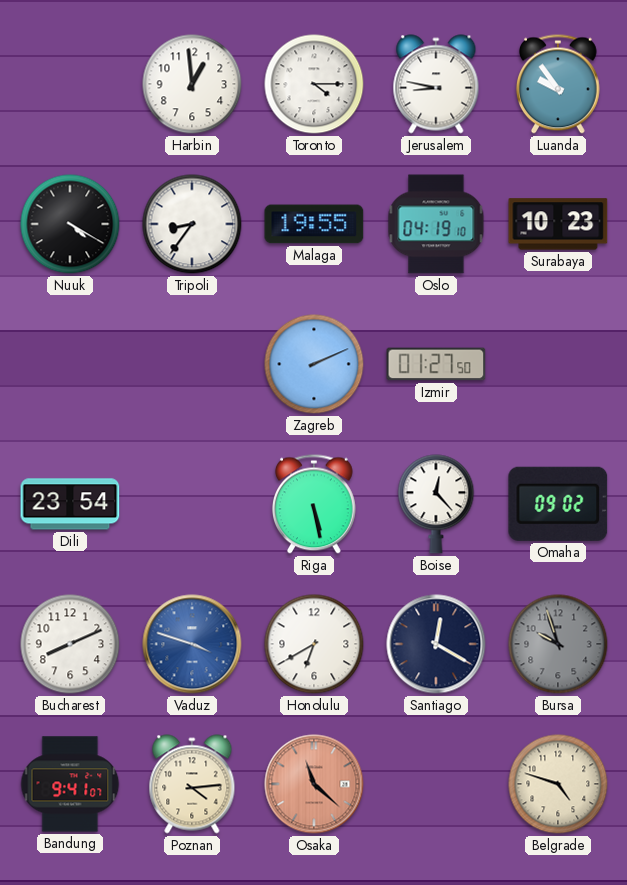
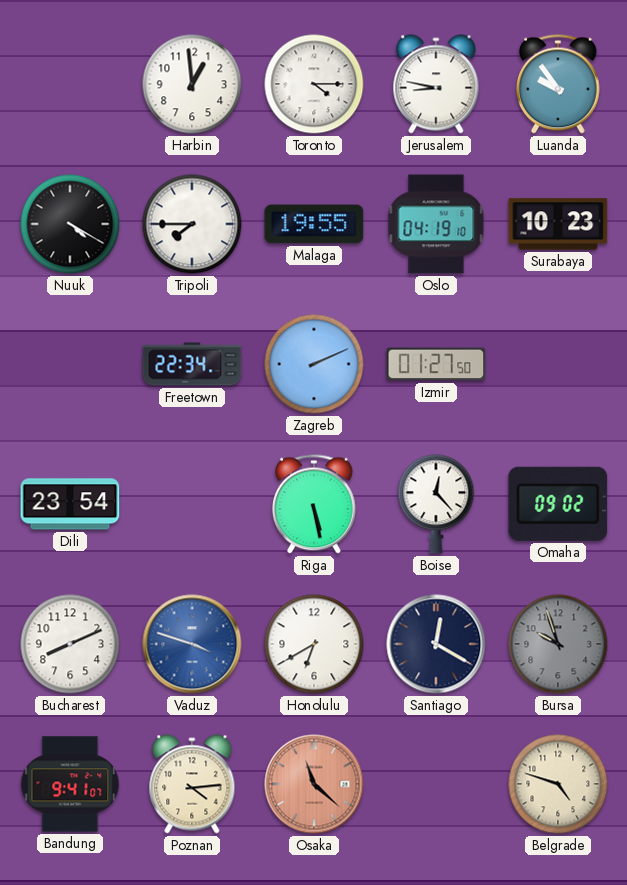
Tripoli: 8:36 -> 7:45
Freetown: none -> 22:34
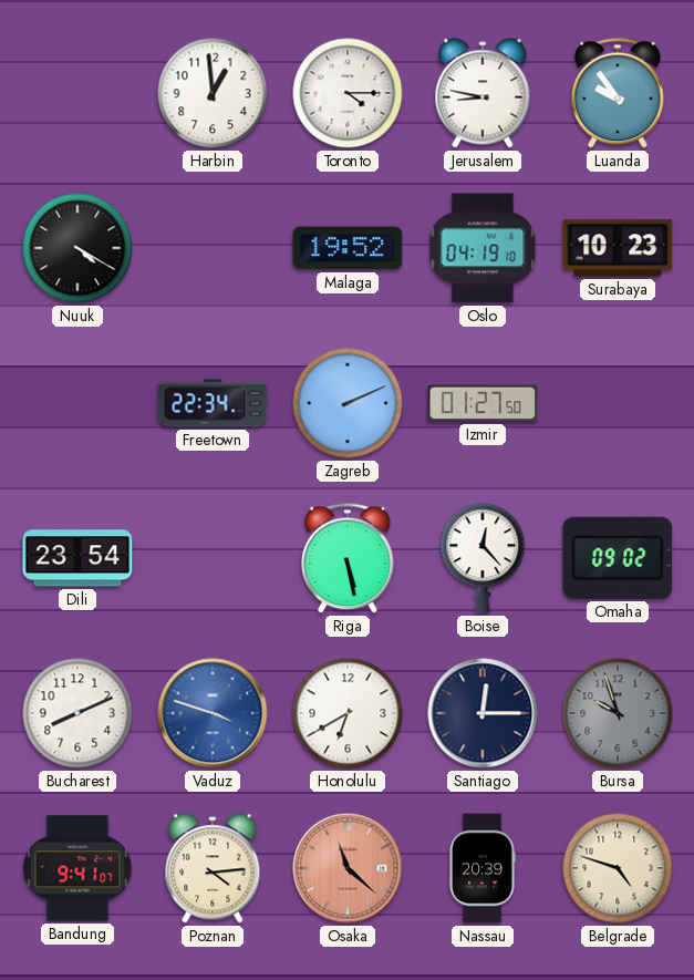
Tripoli: 7:45 -> none
Malaga: 19:55 -> 19:52
Santiago: 12:20 -> 12:15
Nassau: none -> 20:39
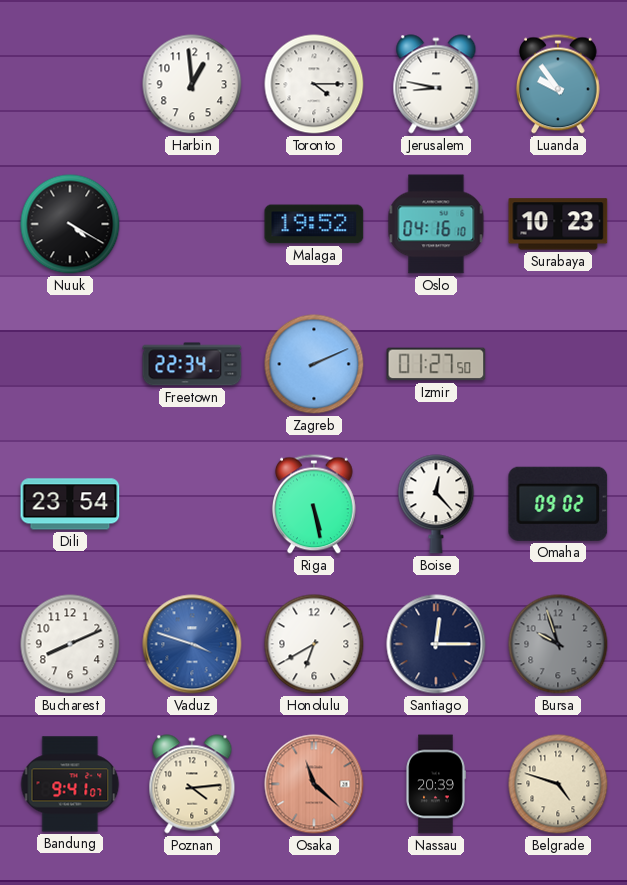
Oslo: 04:19 -> 04:16
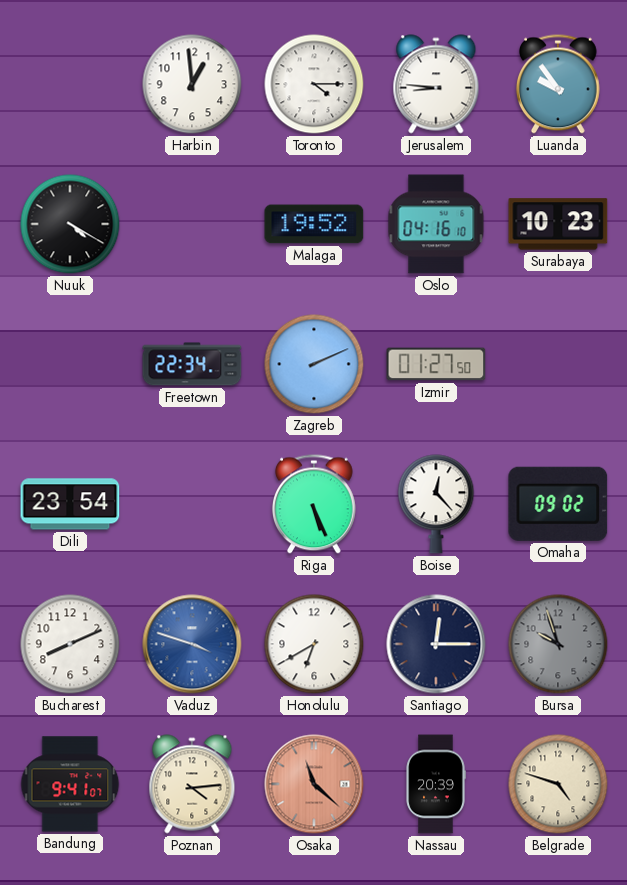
Jerusalem: 8:47 -> 8:46
Riga: 5:28 -> 5:26
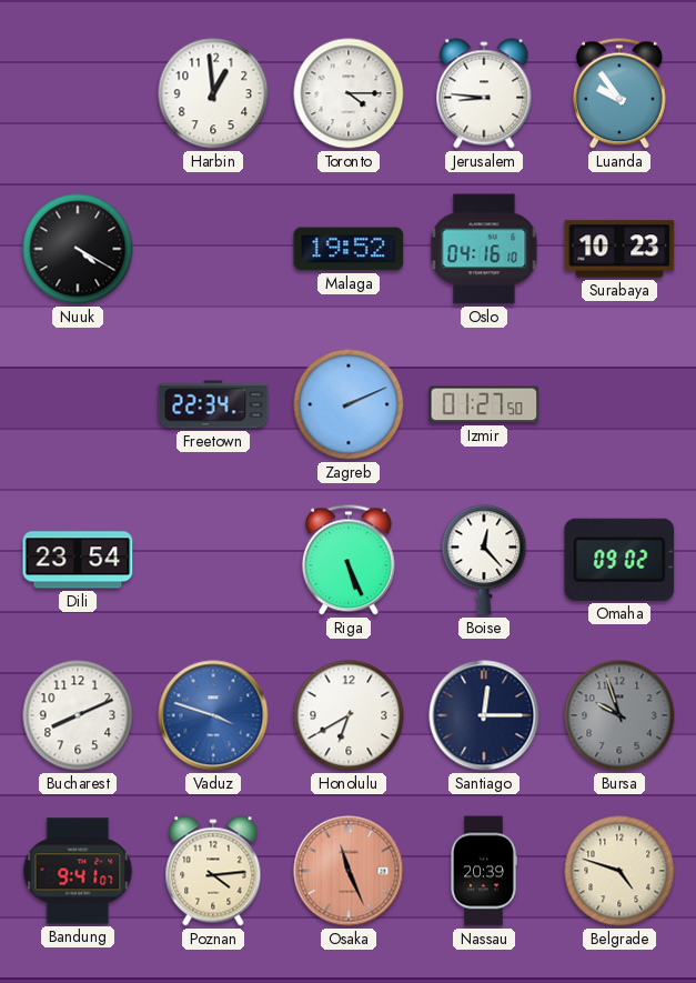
Osaka: 11:22 -> 11:26
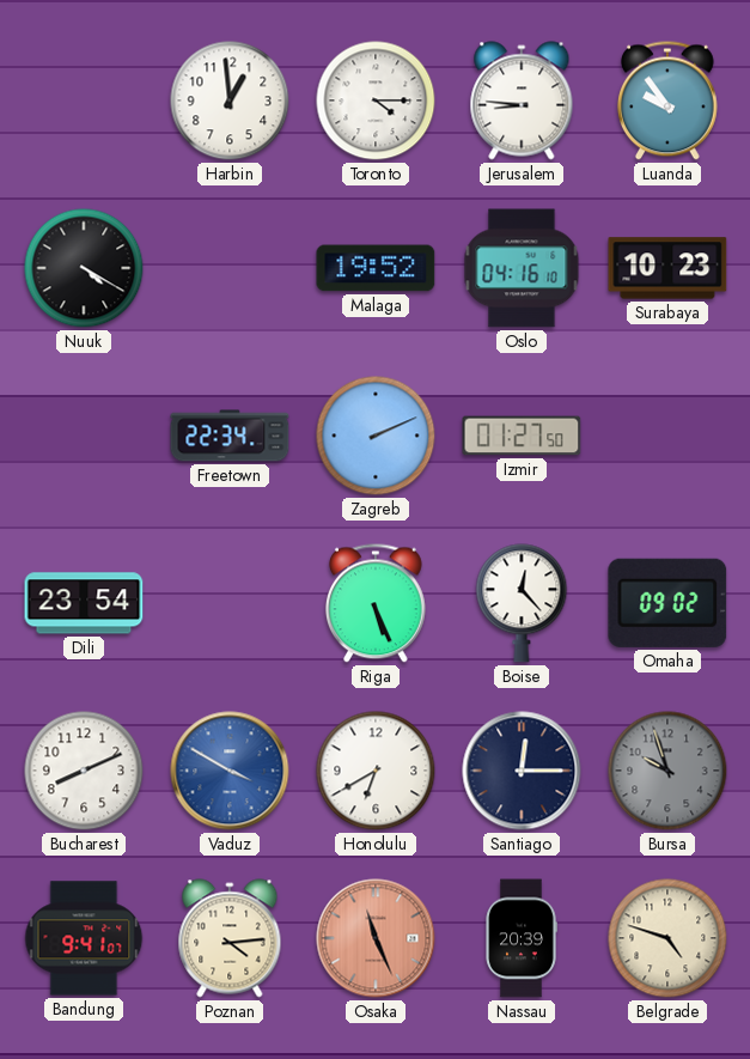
Vaduz: 3:48 -> 3:50
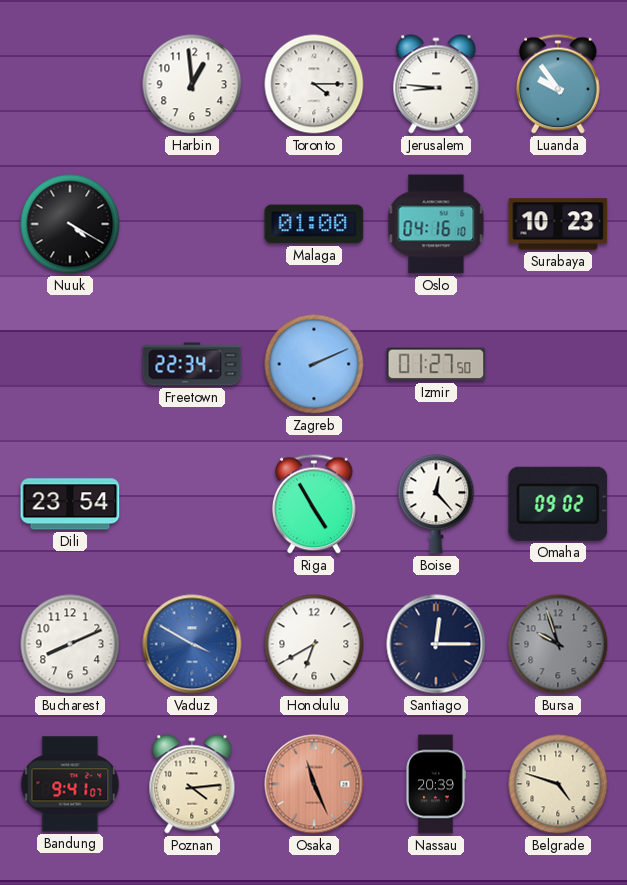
Malaga: 19:52 -> 01:00
Riga: 5:26 -> 4:55
